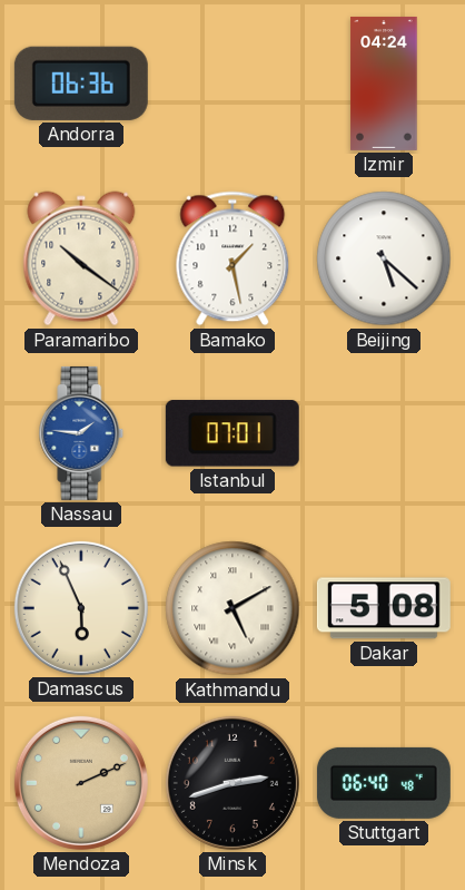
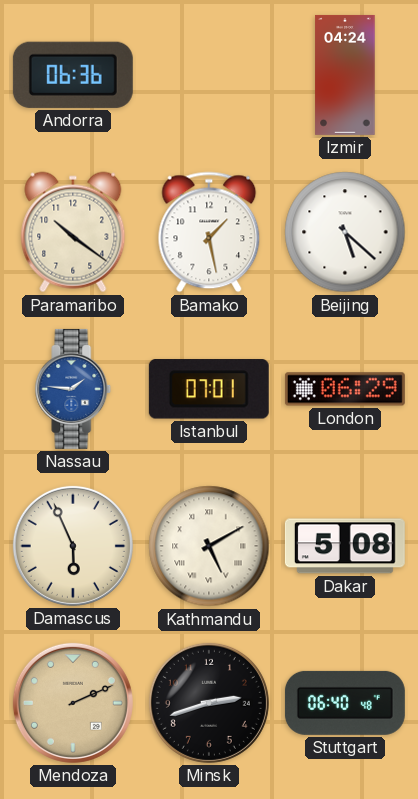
London: none -> 06:29
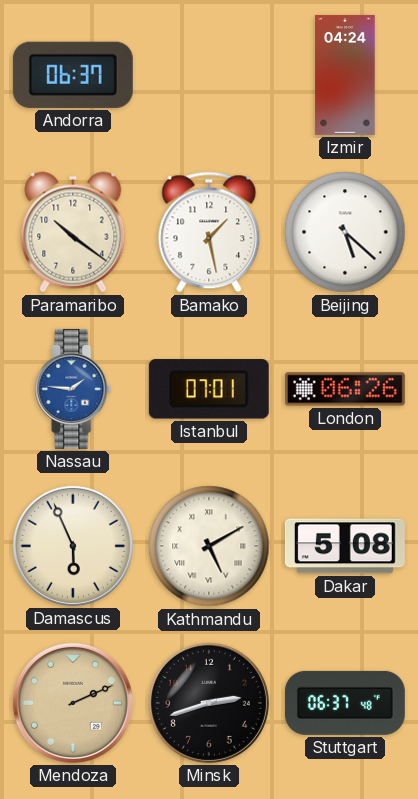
Andorra: 06:36 -> 06:37
London: 06:29 -> 06:26
Stuttgart: 06:40 -> 06:37
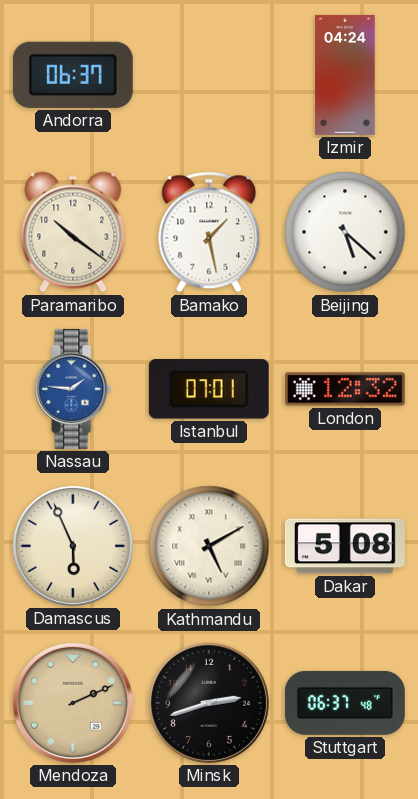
London: 06:26 -> 12:32
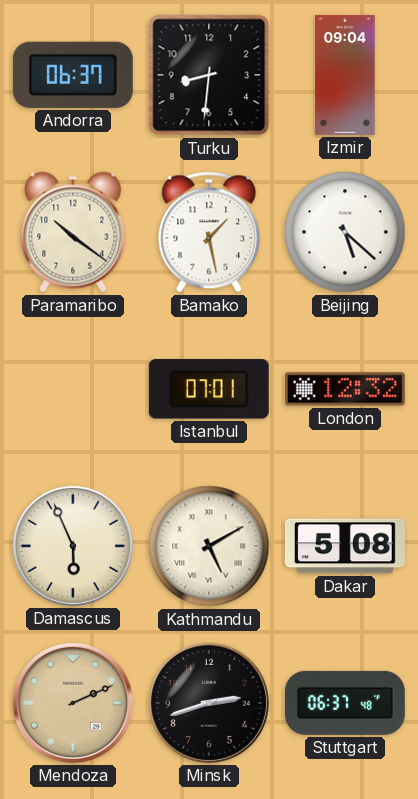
Turku: none -> 8:31
Izmir: 04:24 -> 09:04
Nassau: 1:46 -> none
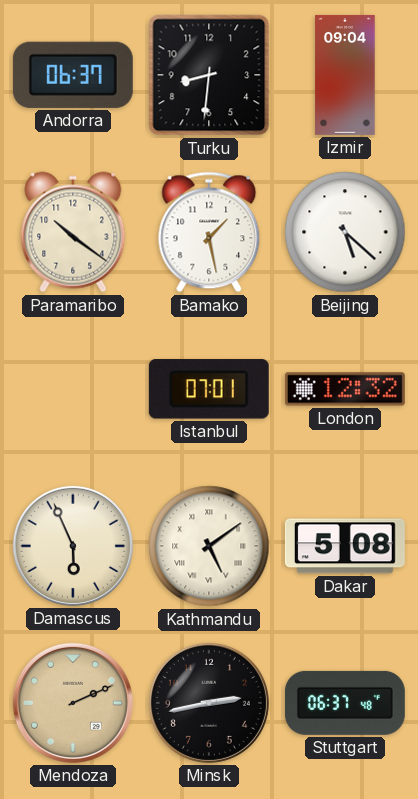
Kathmandu: 5:10 -> 5:09
Minsk: 2:42 -> 2:43
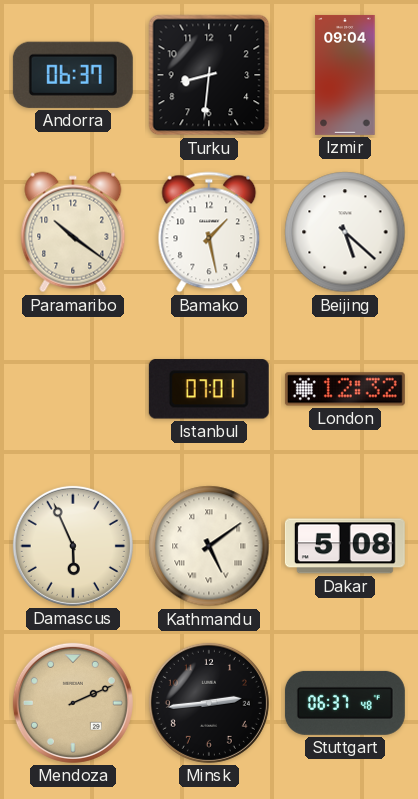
Minsk: 2:43 -> 2:44
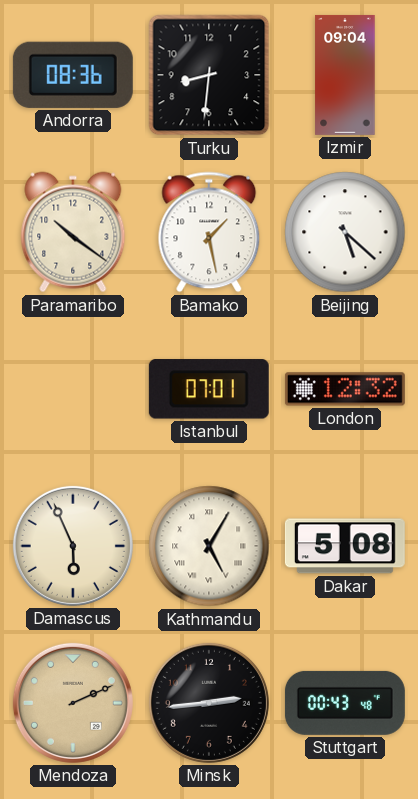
Andorra: 06:37 -> 08:36
Kathmandu: 5:09 -> 5:05
Stuttgart: 06:37 -> 00:43
